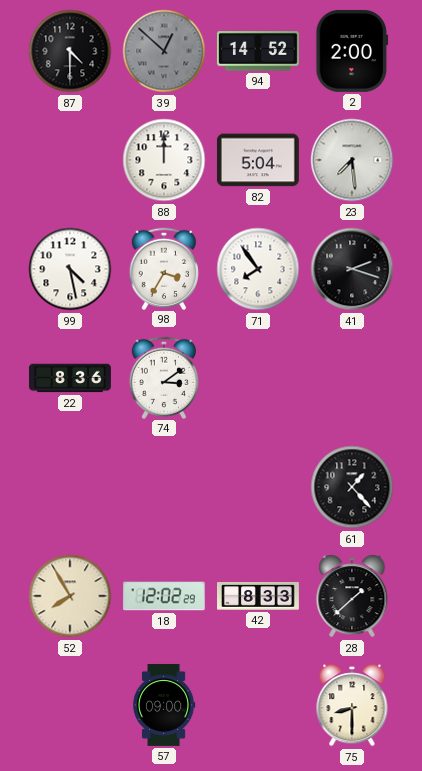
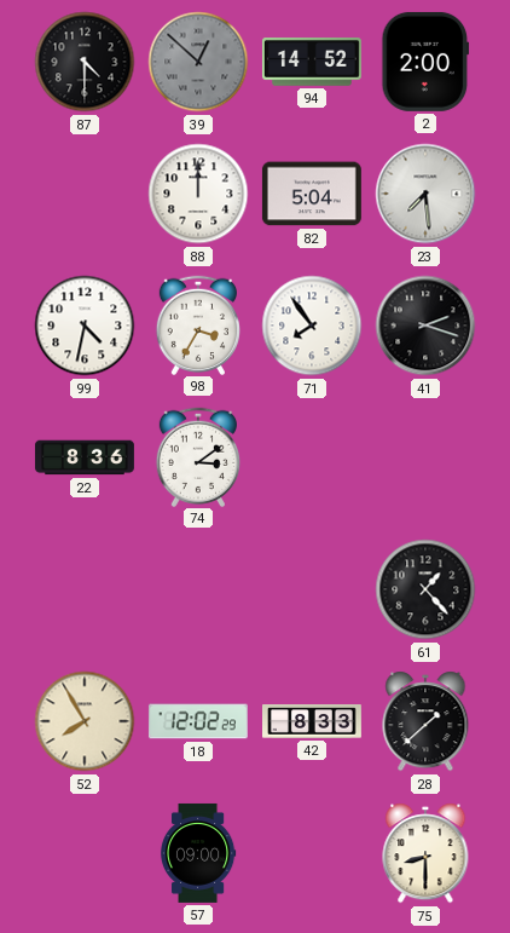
99: 4:28 -> 4:32
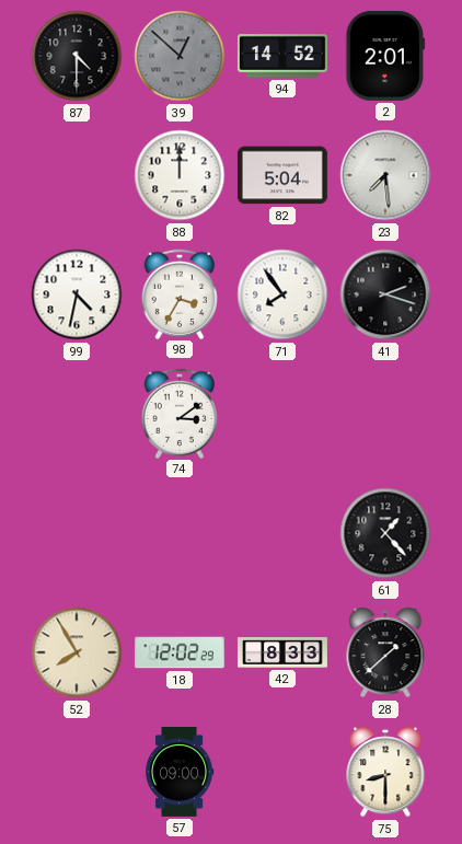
2: 2:00 -> 2:01
22: 8:36 -> none
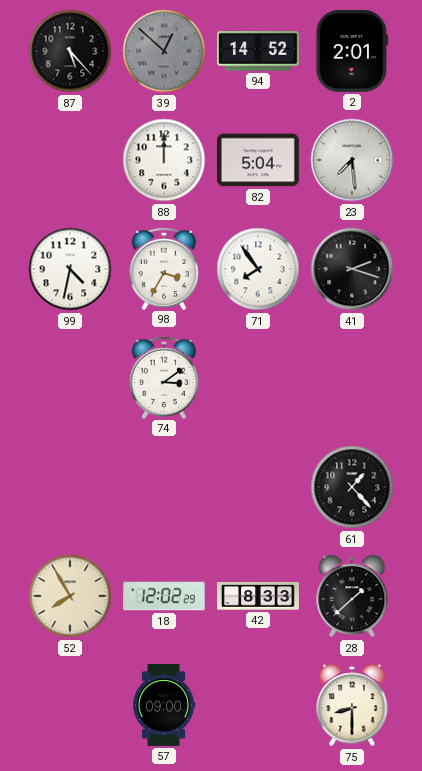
87: 4:30 -> 5:23
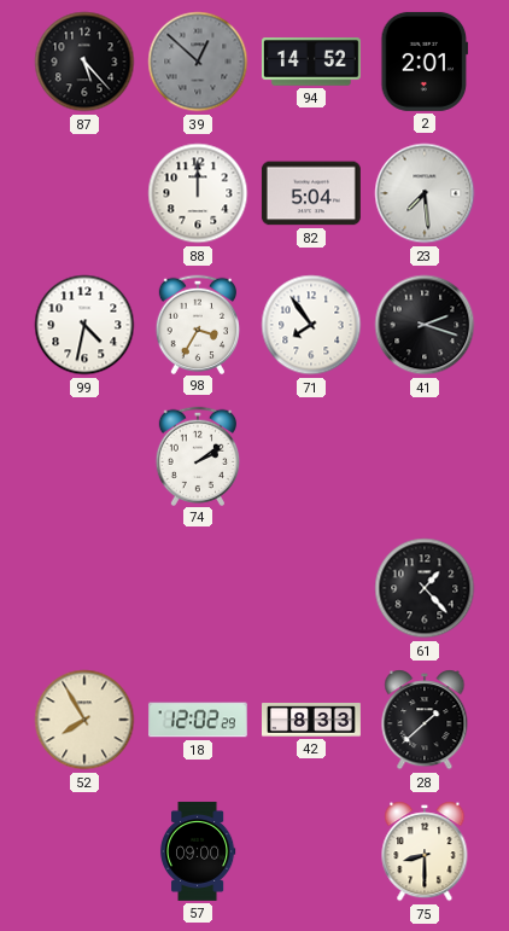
74: 3:09 -> 2:09
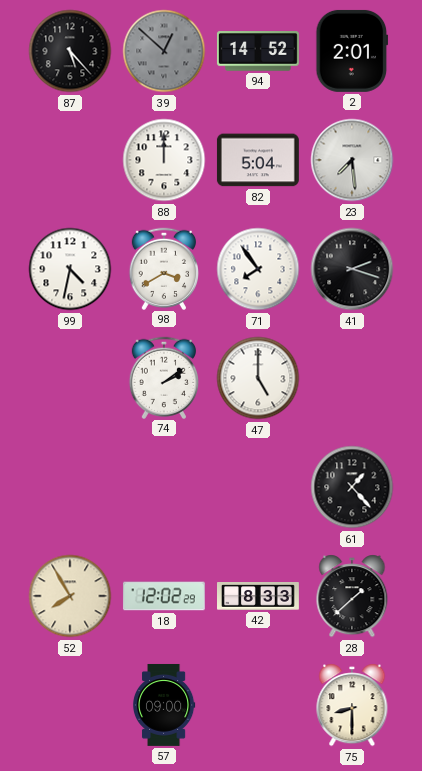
98: 3:35 -> 3:40
47: none -> 5:00
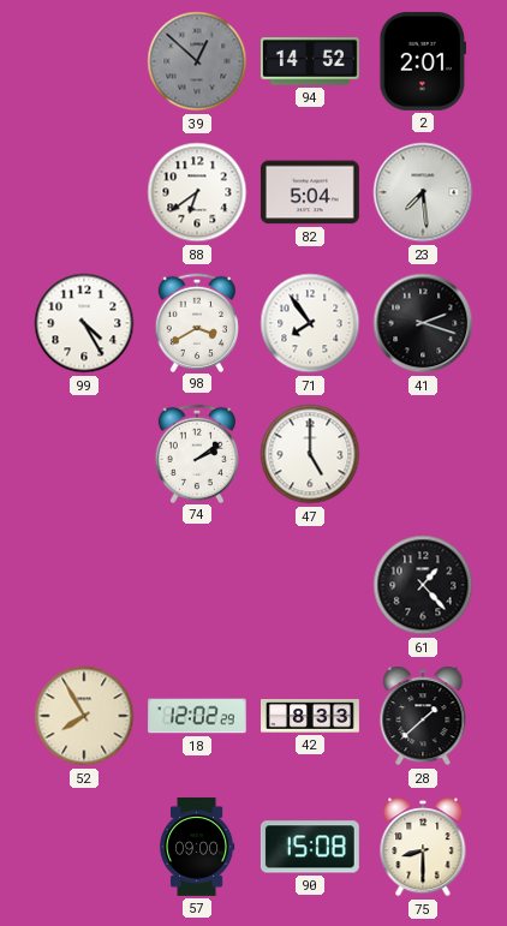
87: 5:23 -> none
88: 12:00 -> 6:39
99: 4:32 -> 4:25
90: none -> 15:08
